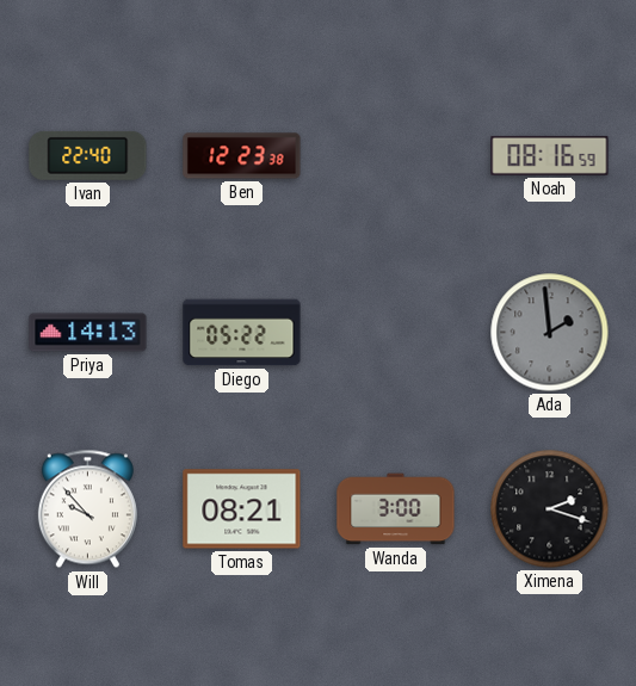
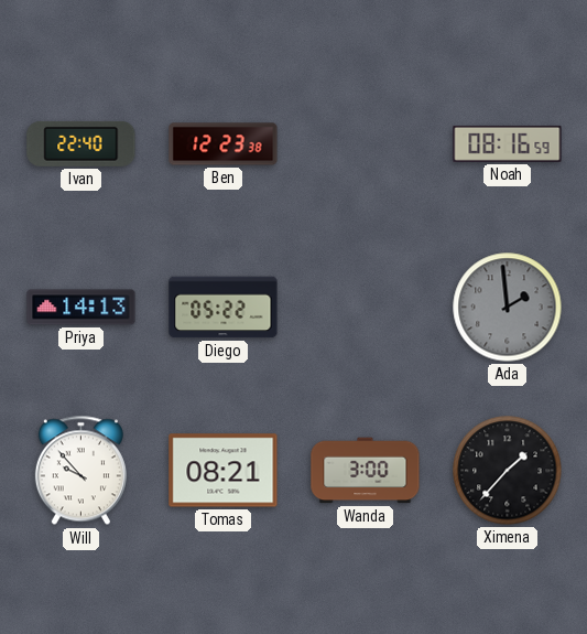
Ximena: 2:18 -> 1:37
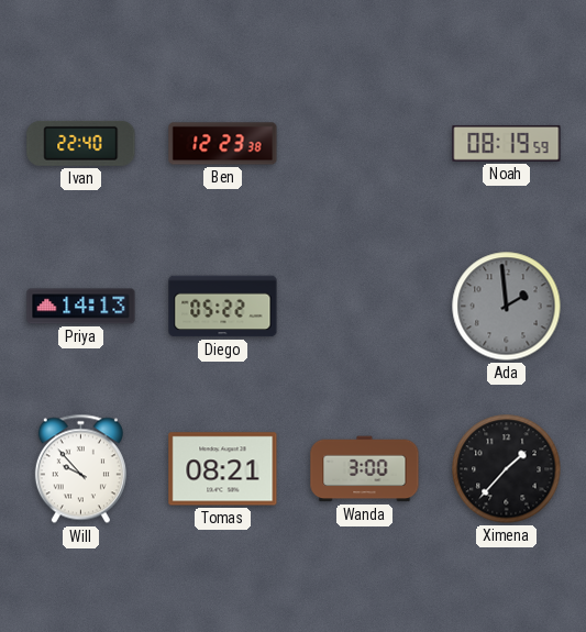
Noah: 08:16 -> 08:19
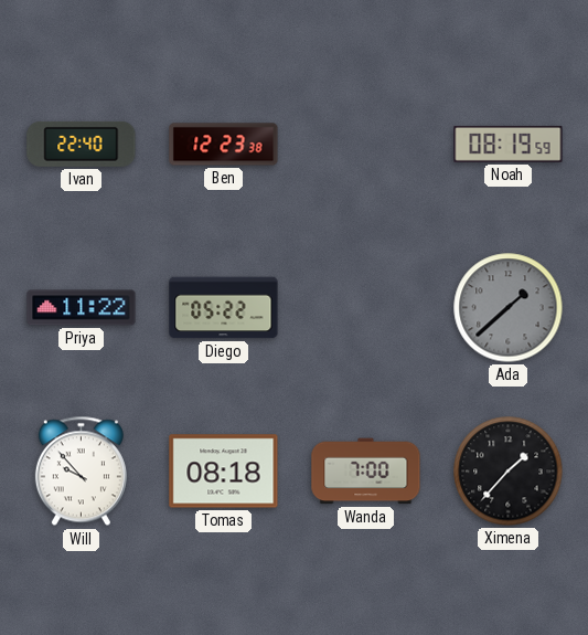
Priya: 14:13 -> 11:22
Ada: 1:59 -> 1:38
Tomas: 08:21 -> 08:18
Wanda: 3:00 -> 7:00
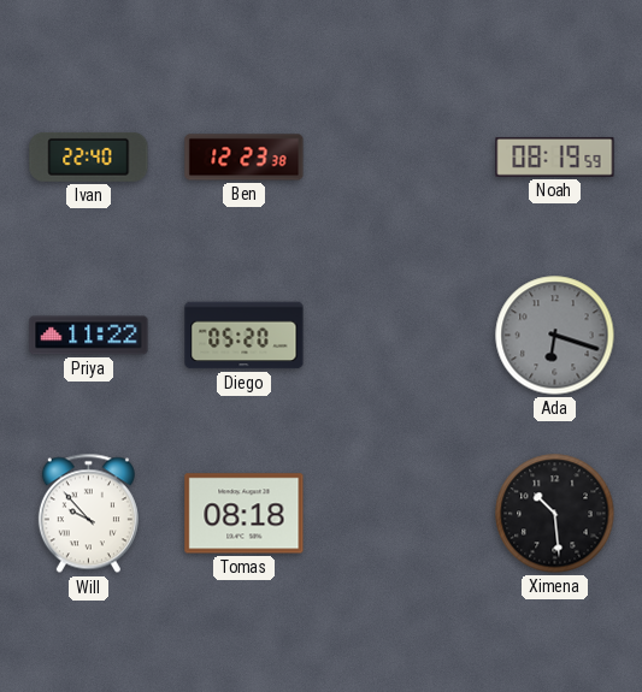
Diego: 05:22 -> 05:20
Ada: 1:38 -> 6:18
Wanda: 7:00 -> none
Ximena: 1:37 -> 10:29
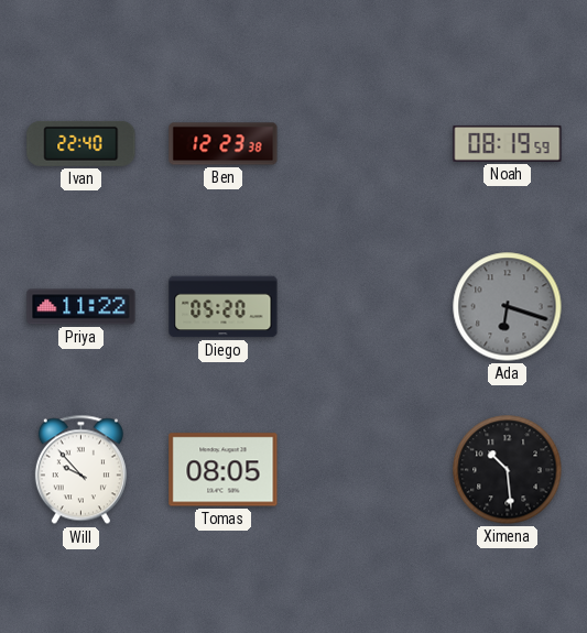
Tomas: 08:18 -> 08:05
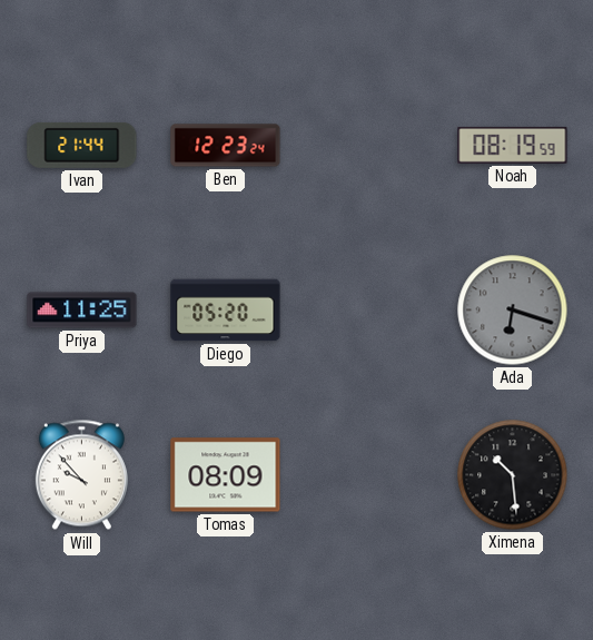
Ivan: 22:40 -> 21:44
Ben: 12:23:38 -> 12:23:24
Priya: 11:22 -> 11:25
Tomas: 08:05 -> 08:09
